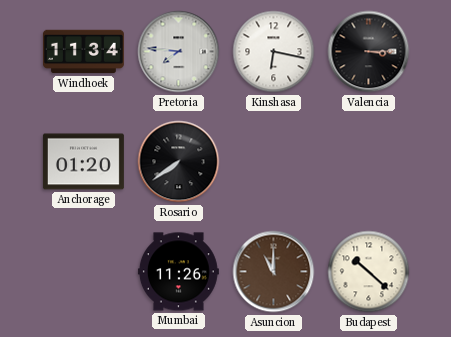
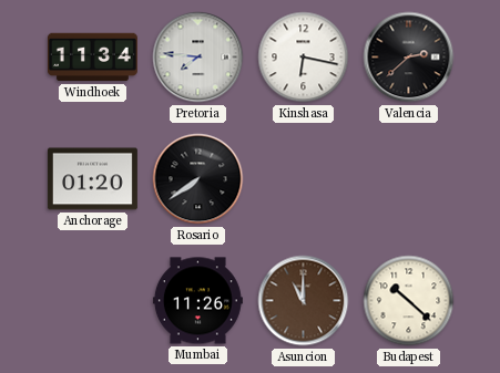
Valencia: 3:15 -> 2:38
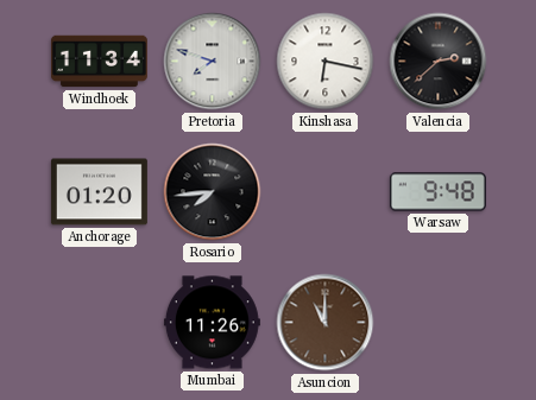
Pretoria: 7:46 -> 7:48
Rosario: 7:39 -> 7:44
Warsaw: none -> 9:48
Budapest: 10:22 -> none
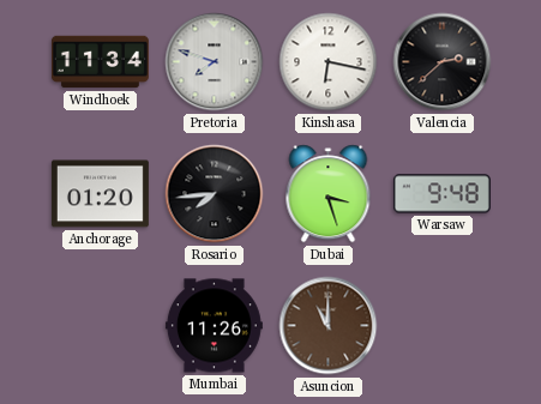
Dubai: none -> 3:27
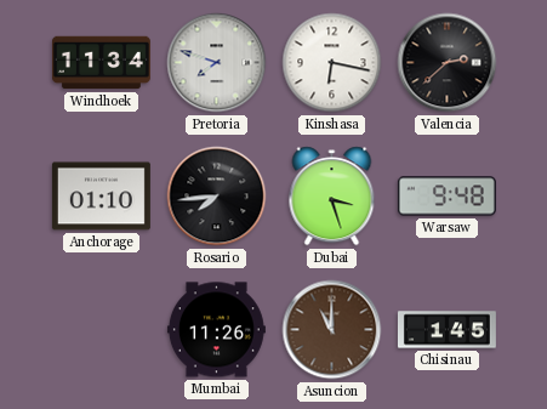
Anchorage: 01:20 -> 01:10
Chisinau: none -> 1:45
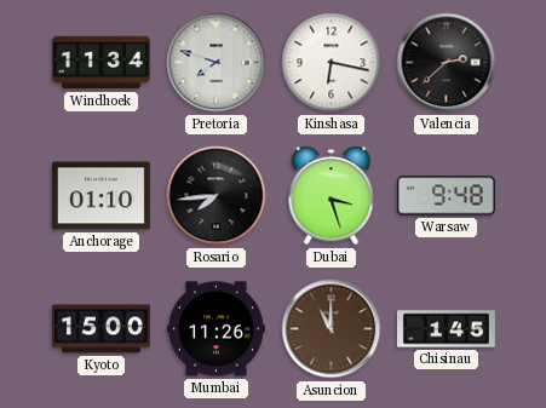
Kyoto: none -> 15:00
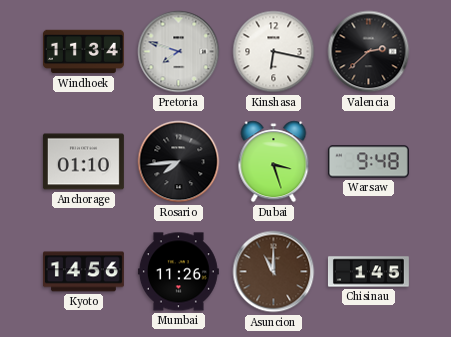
Kyoto: 15:00 -> 14:56
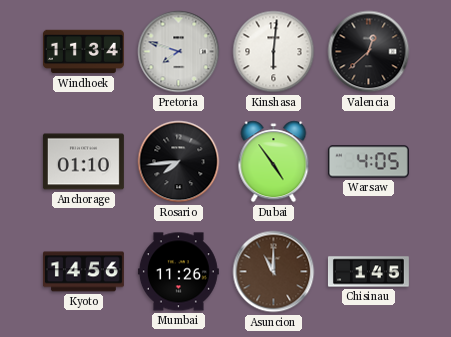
Kinshasa: 6:17 -> 6:01
Valencia: 2:38 -> 12:38
Dubai: 3:27 -> 4:54
Warsaw: 9:48 -> 4:05
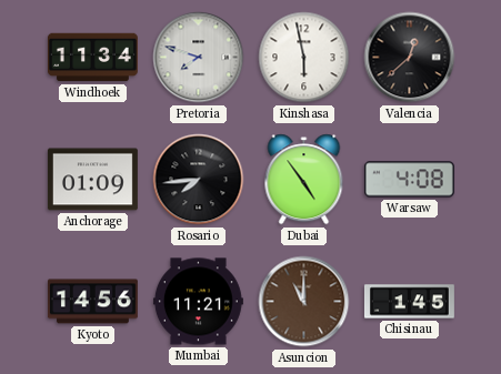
Kinshasa: 6:01 -> 5:58
Anchorage: 01:10 -> 01:09
Warsaw: 4:05 -> 4:08
Mumbai: 11:26 -> 11:21
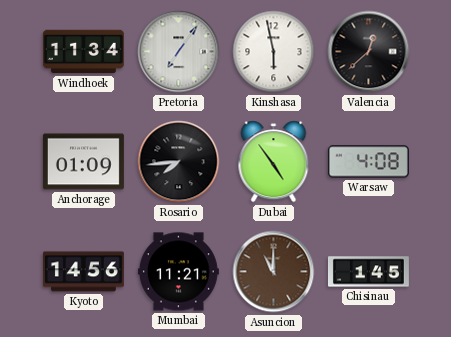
Pretoria: 7:48 -> 7:06
